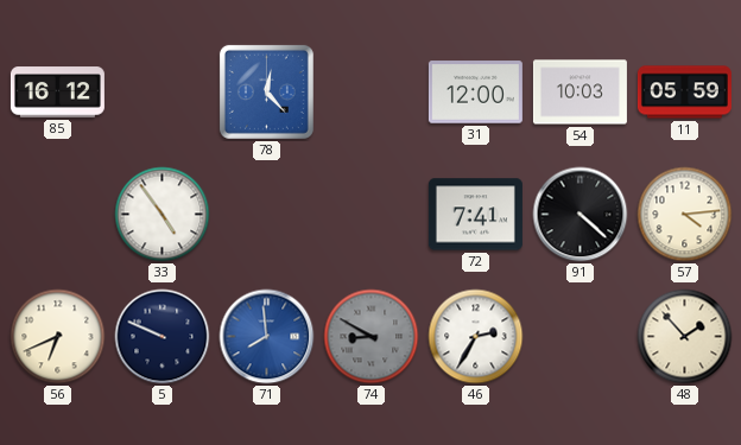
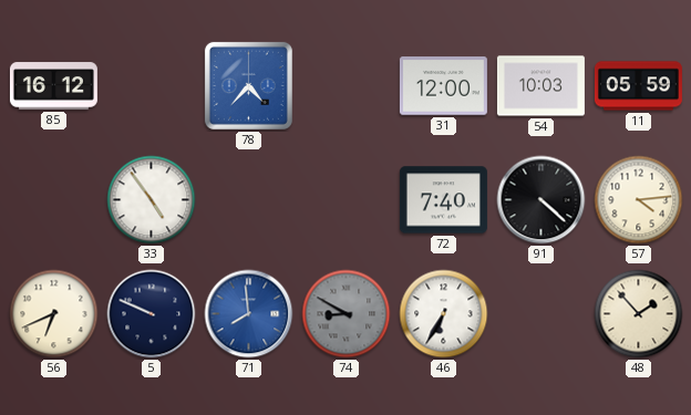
78: 12:23 -> 4:37
72: 7:41 -> 7:40
46: 2:35 -> 6:35
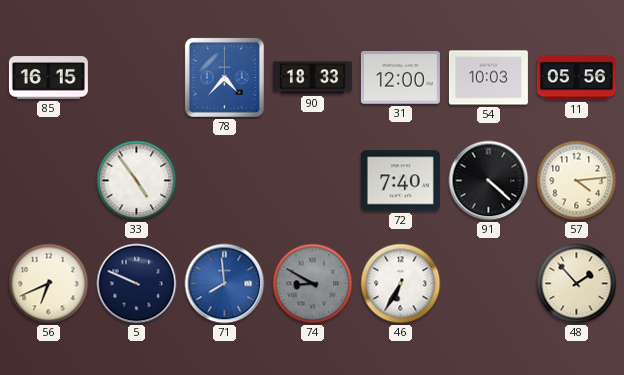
85: 16:12 -> 16:15
90: none -> 18:33
11: 05:59 -> 05:56
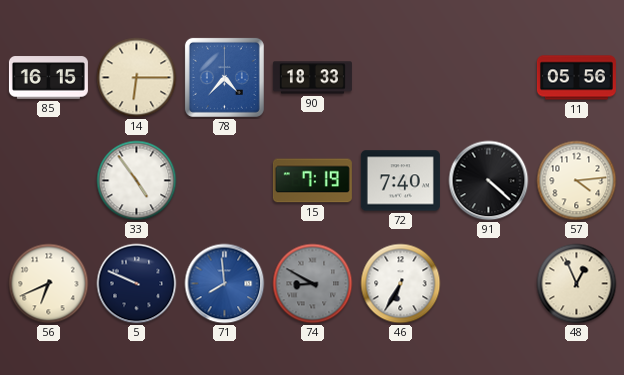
14: none -> 6:15
31: 12:00 -> none
54: 10:03 -> none
15: none -> 7:19
48: 1:53 -> 12:56
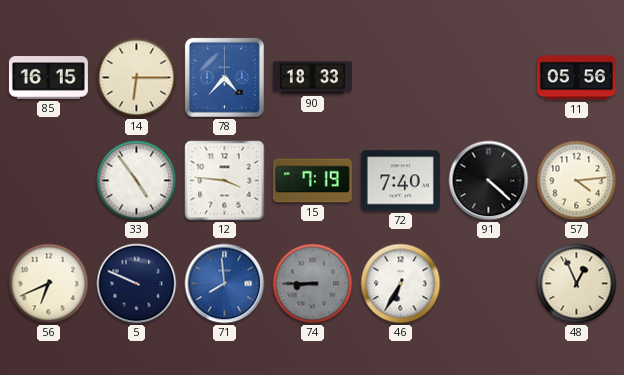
12: none -> 3:46
74: 8:50 -> 8:45
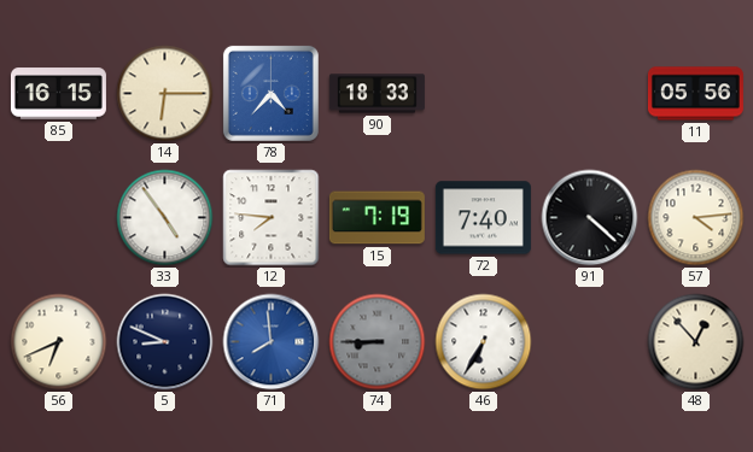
12: 3:46 -> 7:46
5: 9:49 -> 8:49
48: 12:56 -> 12:53
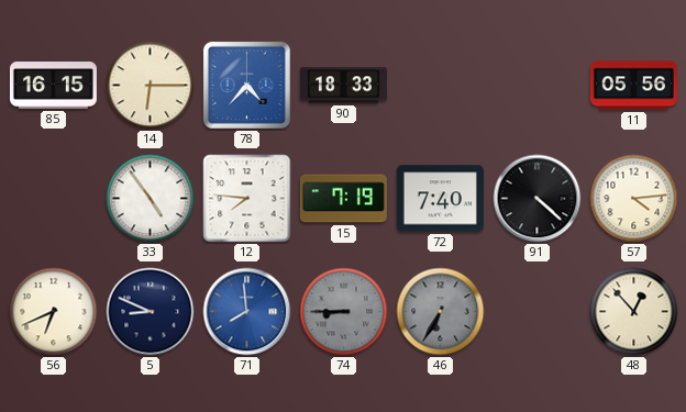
46 dial: white -> grey
